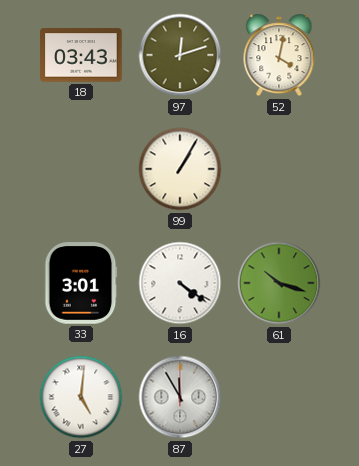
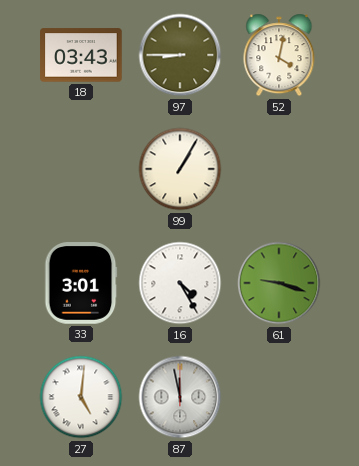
97: 12:12 -> 8:45
16: 4:21 -> 4:25
61: 10:18 -> 9:18
87: 11:55 -> 11:58
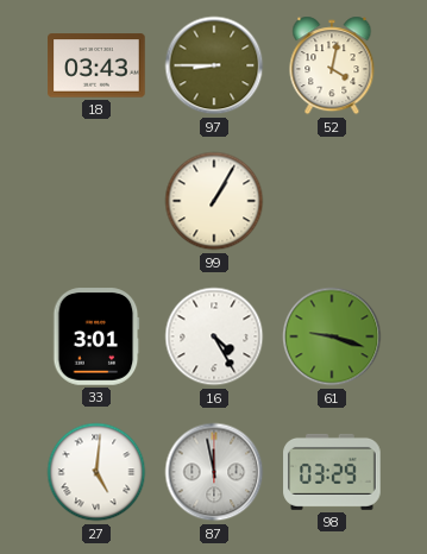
98: none -> 03:29
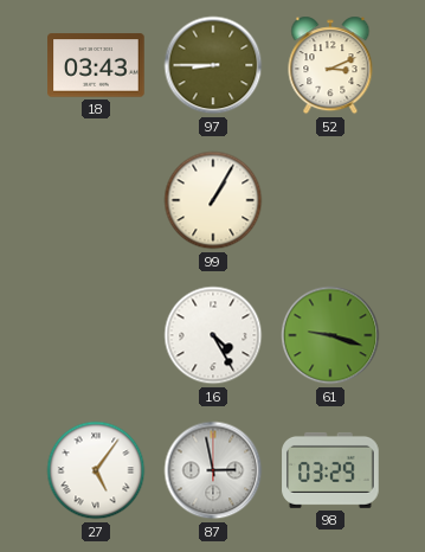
52: 4:02 -> 3:11
33: 3:01 -> none
27: 5:01 -> 5:06
87: 11:58 -> 2:58
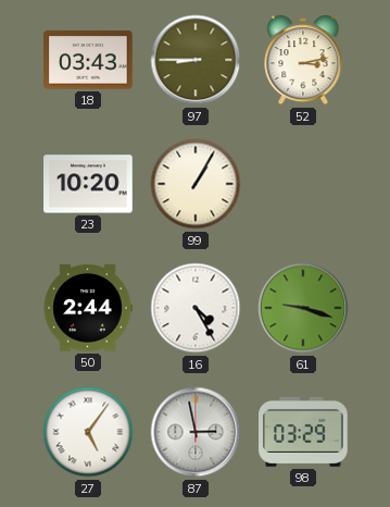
52: 3:11 -> 3:13
23: none -> 10:20
50: none -> 2:44
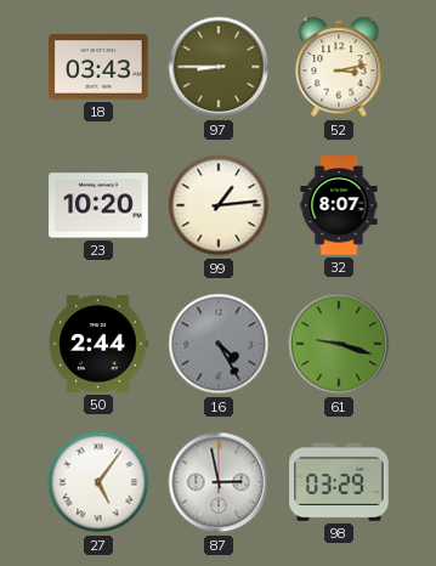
99: 1:05 -> 1:14
32: none -> 8:07
16 dial: white -> grey
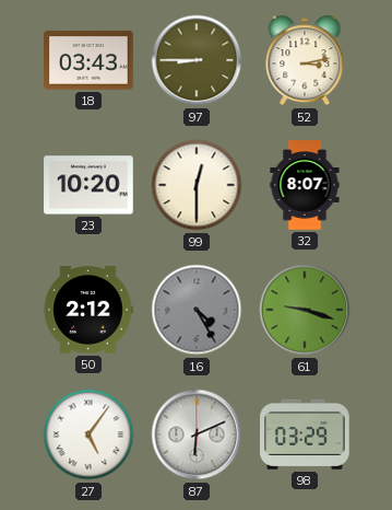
99: 1:14 -> 12:30
50: 2:44 -> 2:12
87: 2:58 -> 6:11
